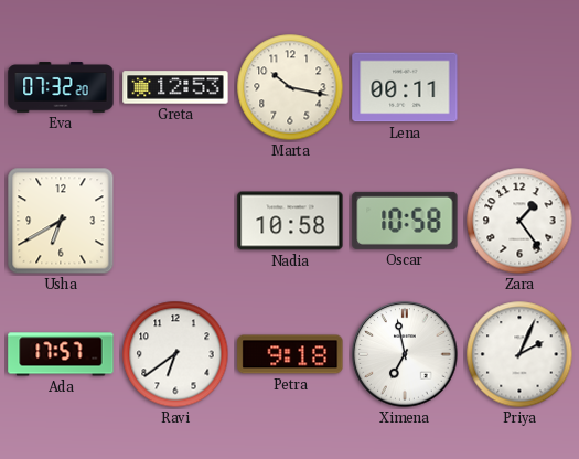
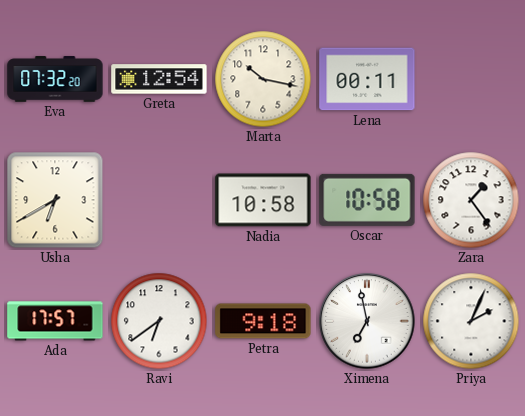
Greta: 12:53 -> 12:54
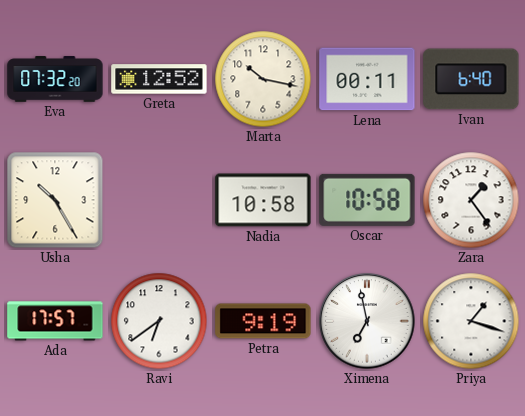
Greta: 12:54 -> 12:52
Ivan: none -> 6:40
Usha: 6:40 -> 10:25
Petra: 9:18 -> 9:19
Priya: 2:04 -> 1:18
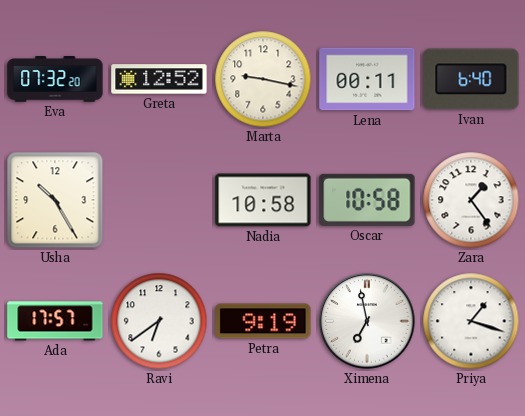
Marta: 10:17 -> 9:17
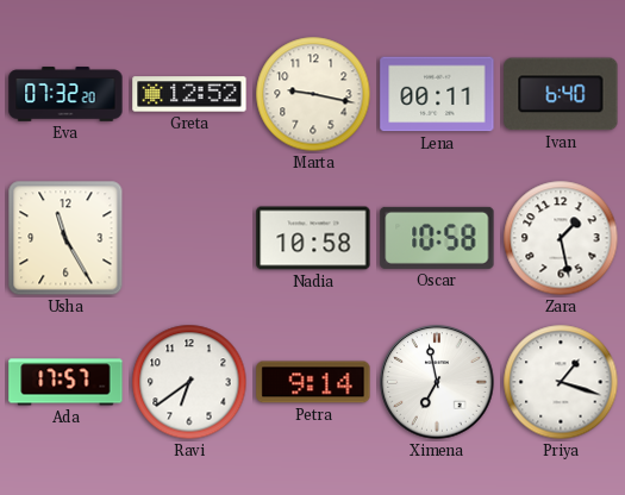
Usha: 10:25 -> 11:25
Zara: 1:24 -> 1:28
Petra: 9:19 -> 9:14
